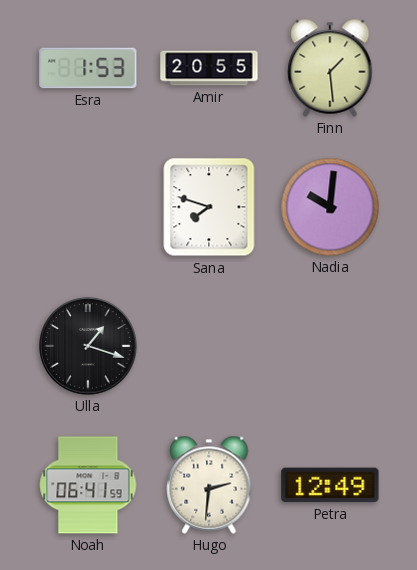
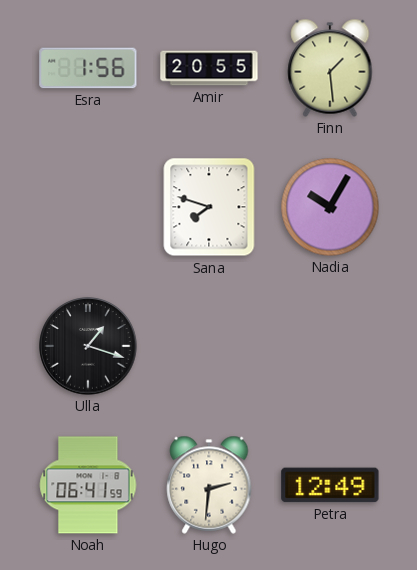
Esra: 1:53 -> 1:56
Nadia: 10:01 -> 10:05
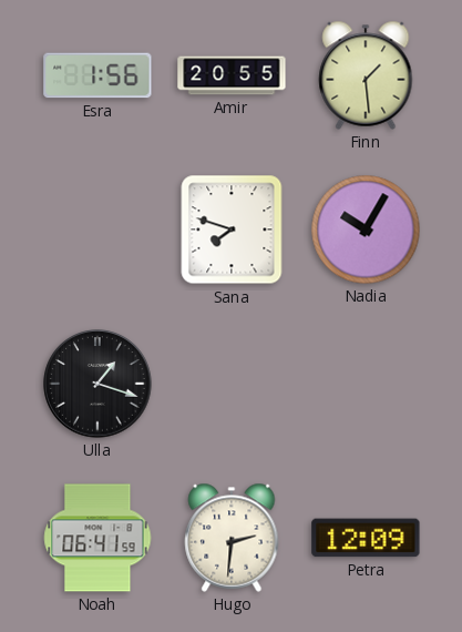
Petra: 12:49 -> 12:09
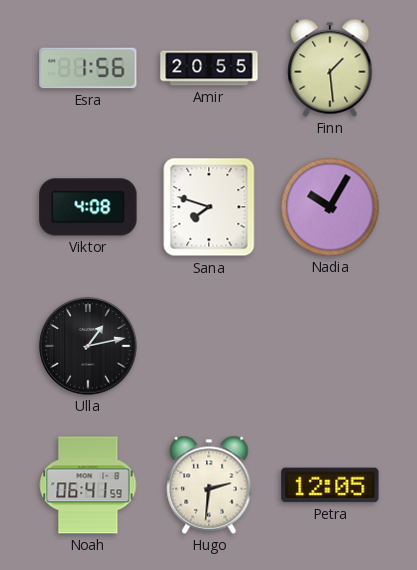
Viktor: none -> 4:08
Ulla: 1:18 -> 1:13
Petra: 12:09 -> 12:05
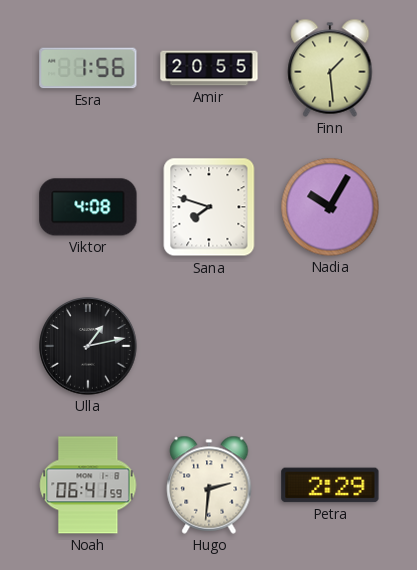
Petra: 12:05 -> 2:29
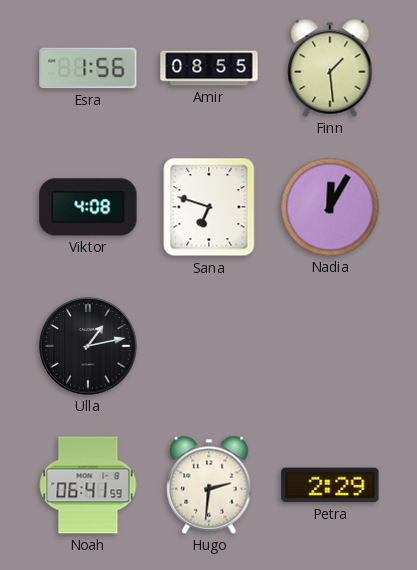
Amir: 20:55 -> 08:55
Sana: 7:48 -> 6:48
Nadia: 10:05 -> 12:05
